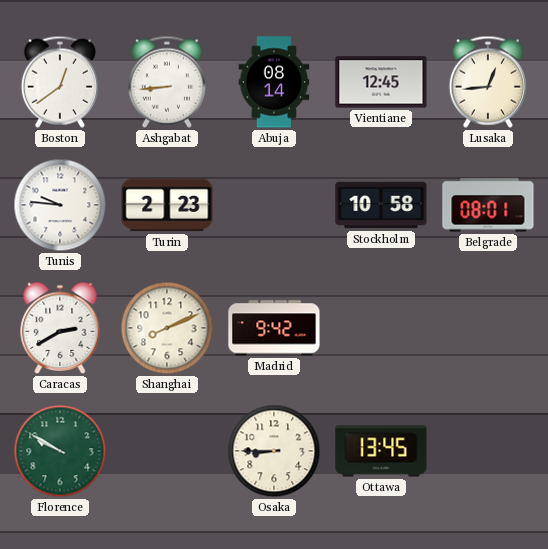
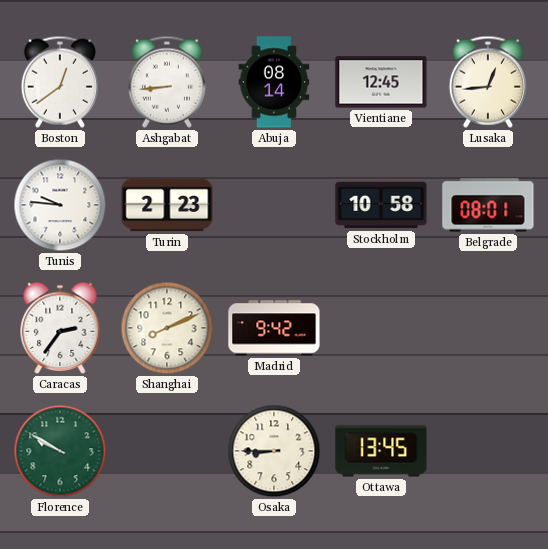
Caracas: 2:40 -> 2:36
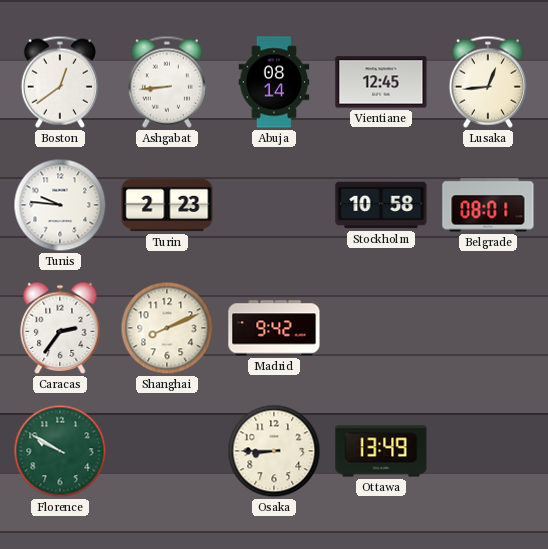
Ottawa: 13:45 -> 13:49
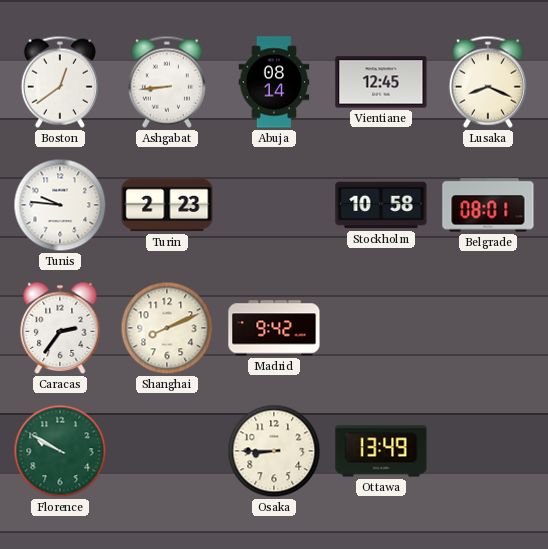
Lusaka: 12:44 -> 8:19
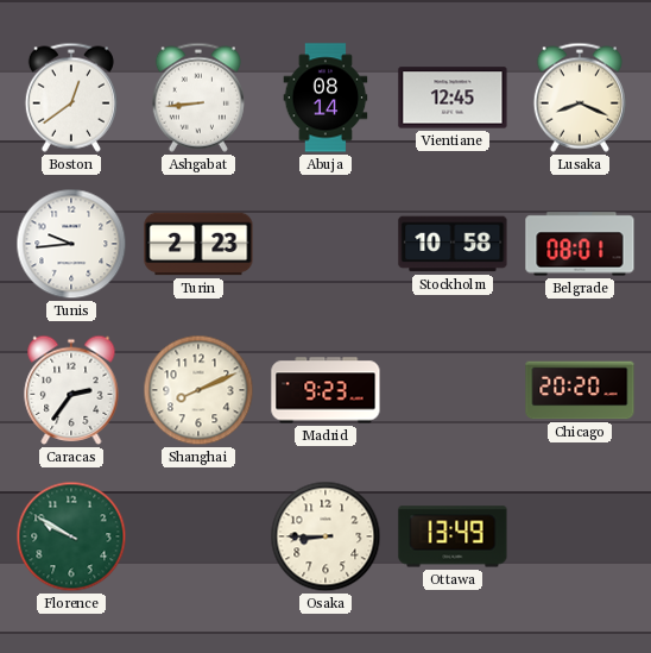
Tunis: 9:46 -> 9:44
Madrid: 9:42 -> 9:23
Chicago: none -> 20:20
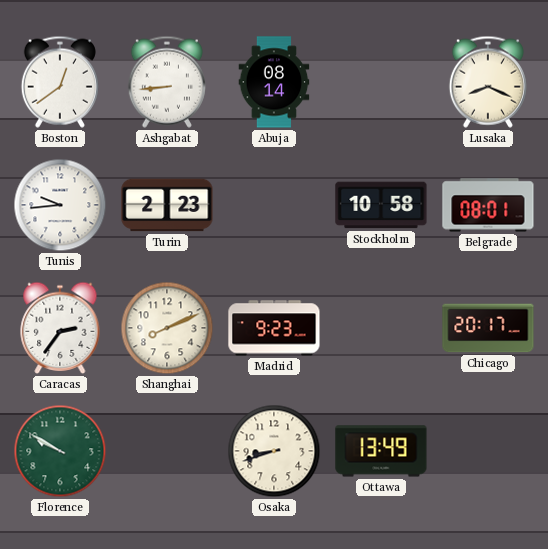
Vientiane: 12:45 -> none
Chicago: 20:20 -> 20:17
Osaka: 8:45 -> 8:42
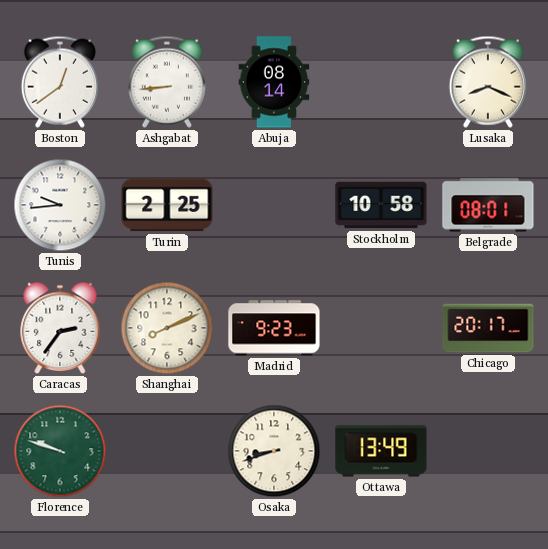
Turin: 2:23 -> 2:25
Florence: 9:50 -> 9:48
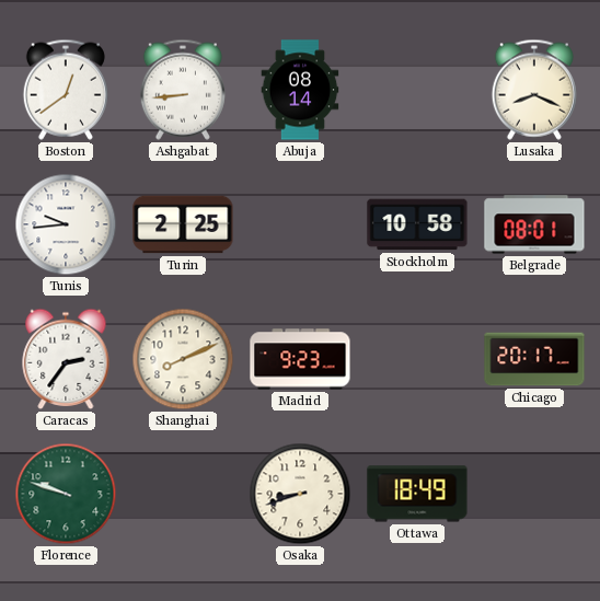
Ottawa: 13:49 -> 18:49
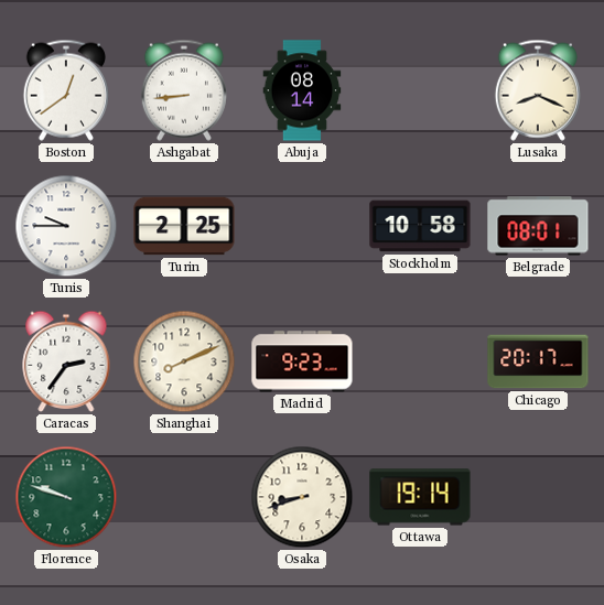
Tunis: 9:44 -> 9:45
Ottawa: 18:49 -> 19:14
